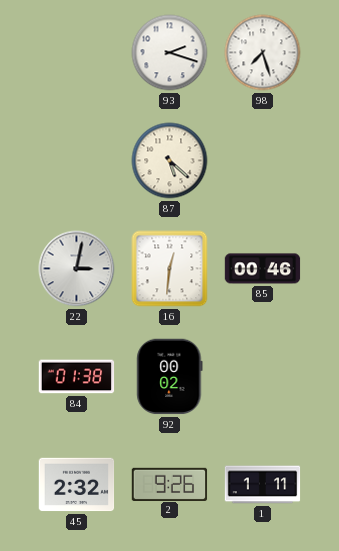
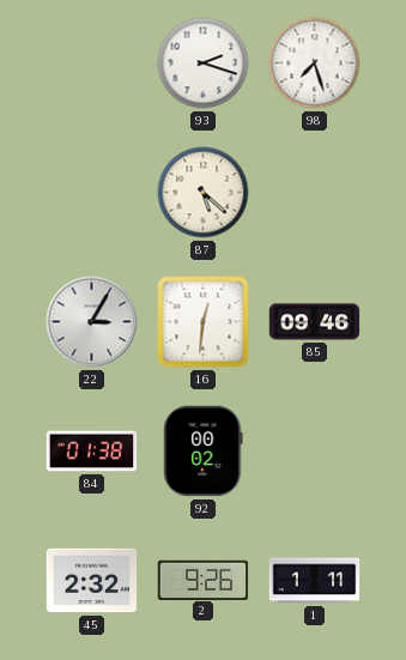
22: 3:02 -> 3:05
85: 00:46 -> 09:46
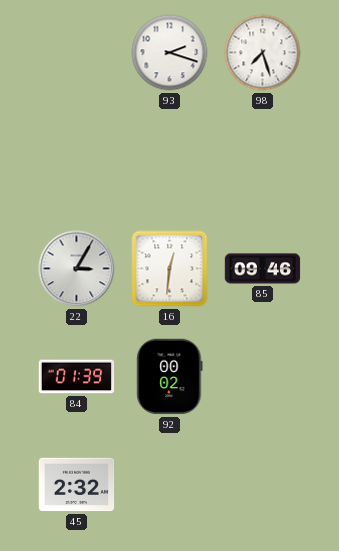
87: 5:22 -> none
84: 01:38 -> 01:39
2: 9:26 -> none
1: 1:11 -> none
